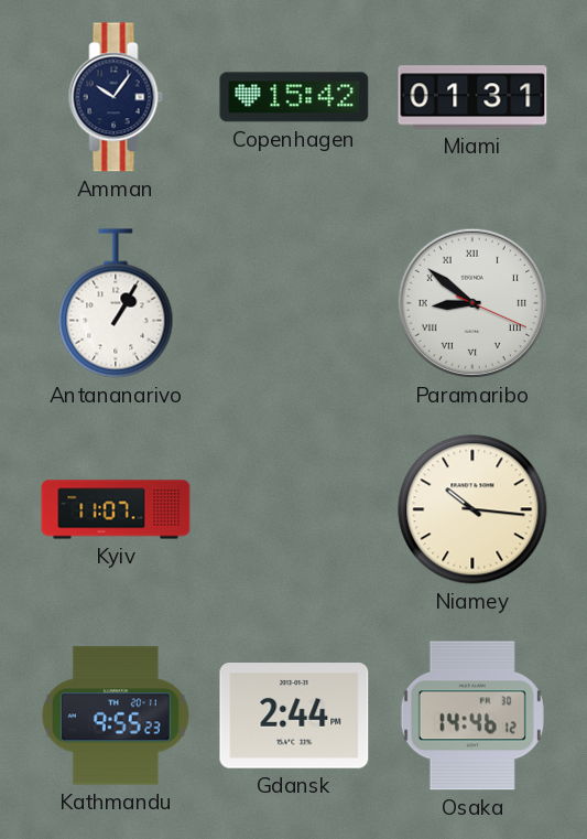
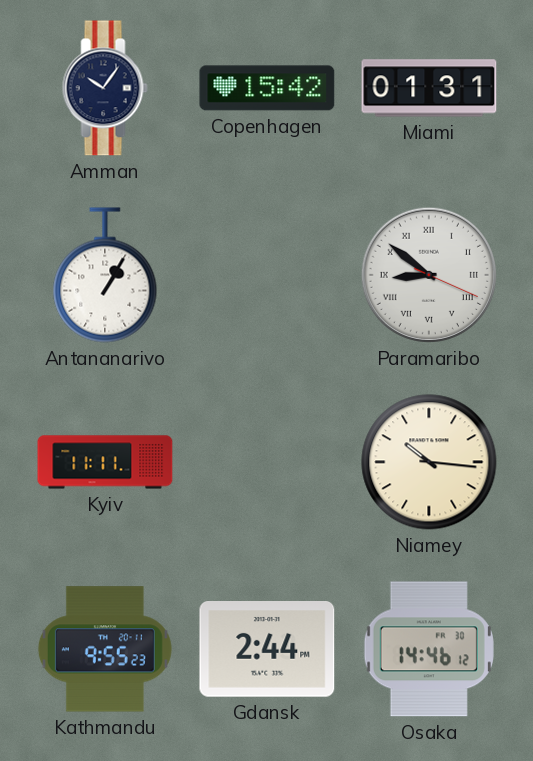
Kyiv: 11:07 -> 11:11
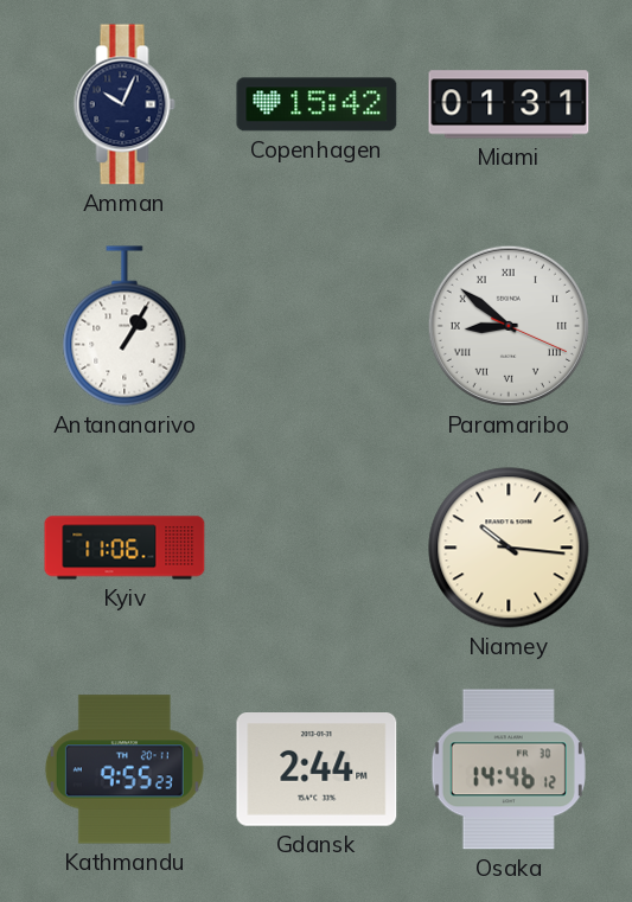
Amman: 10:06 -> 10:04
Kyiv: 11:11 -> 11:06
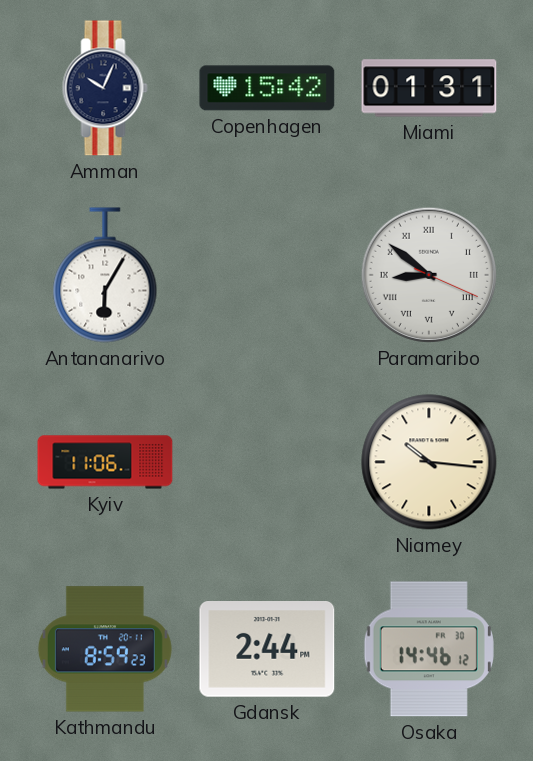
Antananarivo: 1:05 -> 6:05
Kathmandu: 9:55 -> 8:59
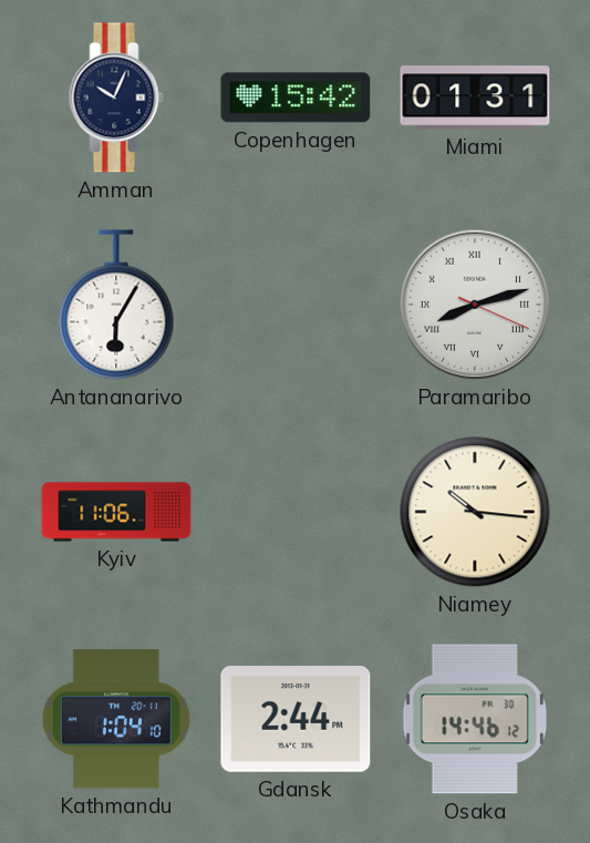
Paramaribo: 8:51 -> 8:12
Kathmandu: 8:59 -> 1:04
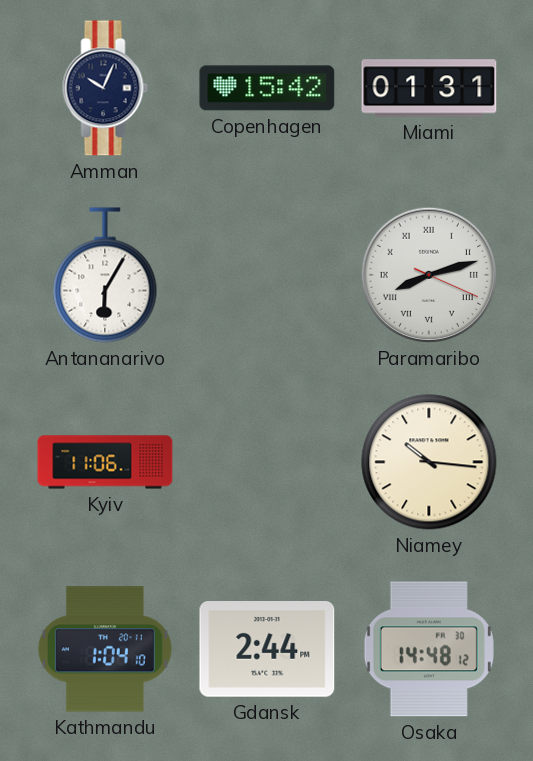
Osaka: 14:46 -> 14:48
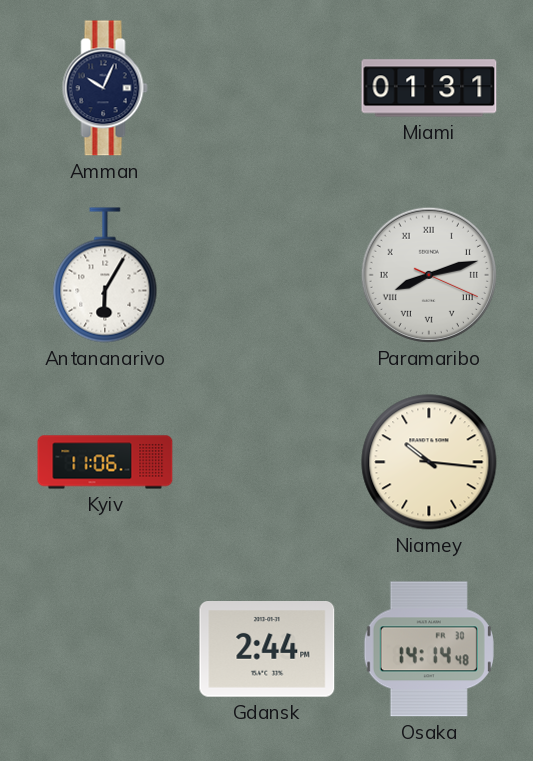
Copenhagen: 15:42 -> none
Kathmandu: 1:04 -> none
Osaka: 14:48 -> 14:14
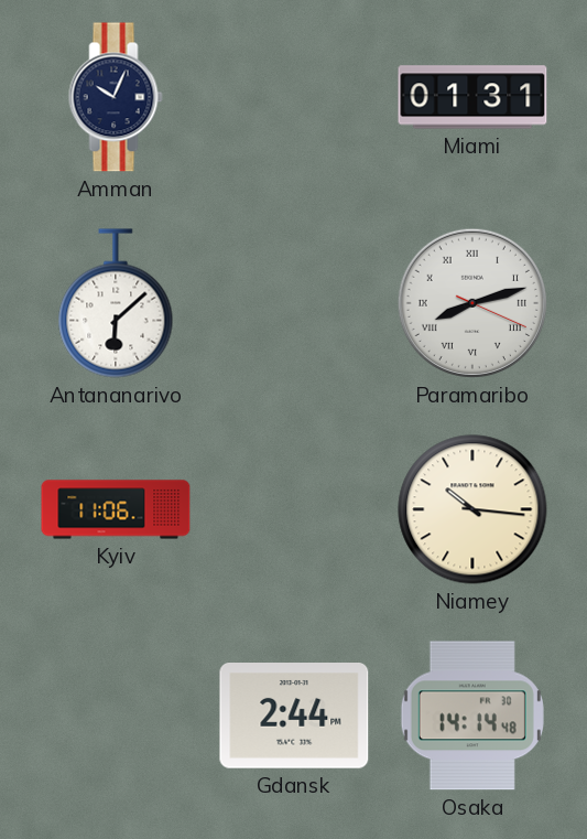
Antananarivo: 6:05 -> 6:08
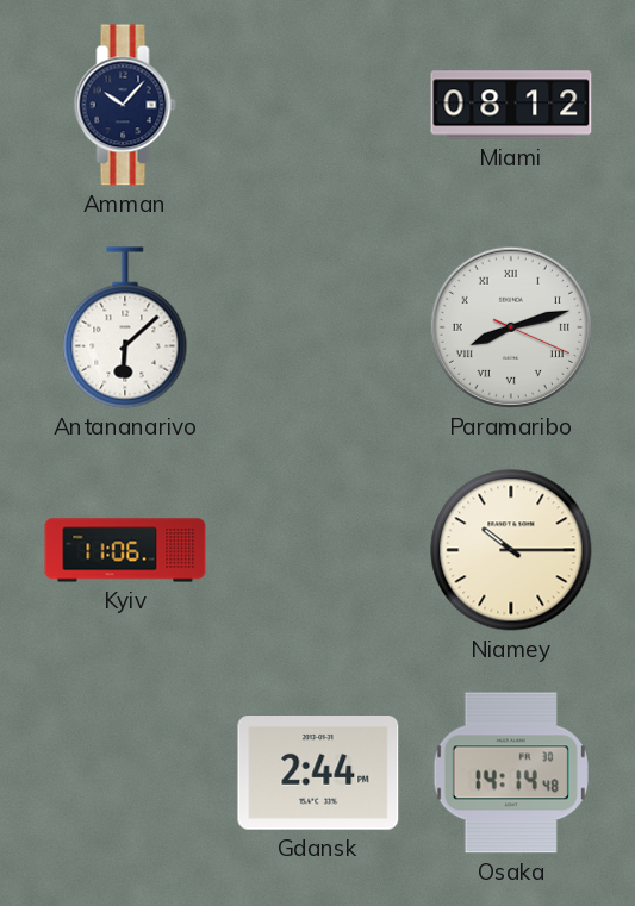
Amman: 10:04 -> 10:07
Miami: 01:31 -> 08:12
Niamey: 10:16 -> 10:15
